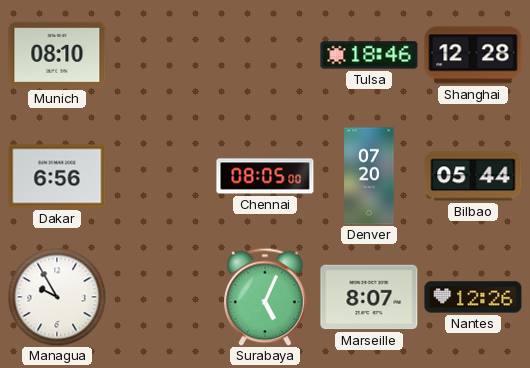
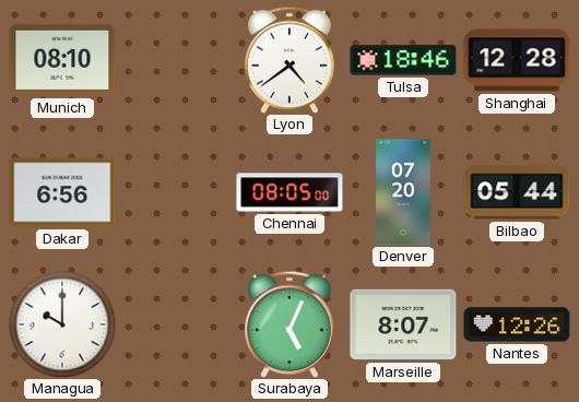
Lyon: none -> 4:39
Managua: 9:55 -> 10:00
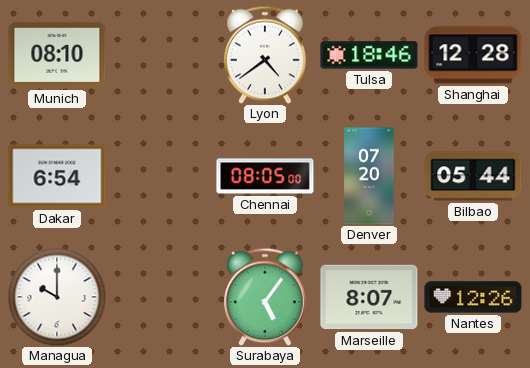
Dakar: 6:56 -> 6:54
Surabaya: 5:04 -> 5:06
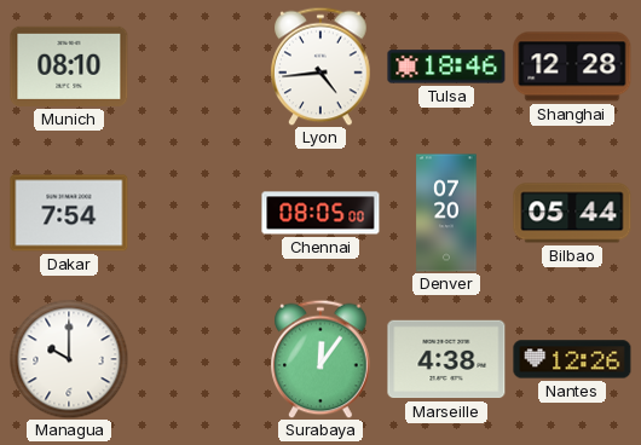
Lyon: 4:39 -> 4:44
Dakar: 6:54 -> 7:54
Surabaya: 5:06 -> 12:06
Marseille: 8:07 -> 4:38
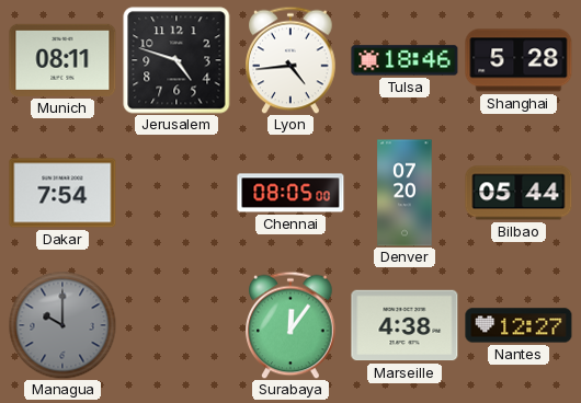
Munich: 08:10 -> 08:11
Jerusalem: none -> 4:48
Shanghai: 12:28 -> 5:28
Managua dial: white -> grey
Nantes: 12:26 -> 12:27
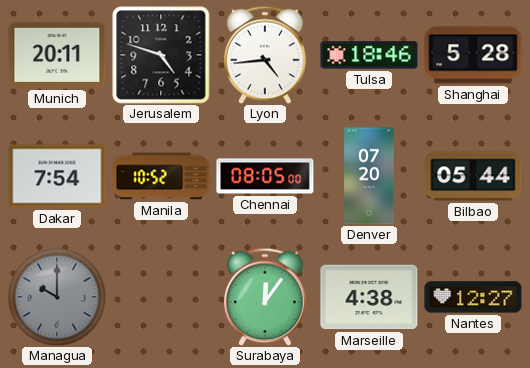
Munich: 08:11 -> 20:11
Manila: none -> 10:52
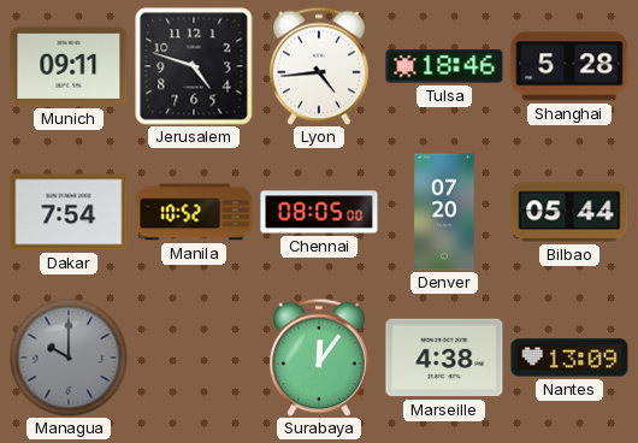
Munich: 20:11 -> 09:11
Nantes: 12:27 -> 13:09
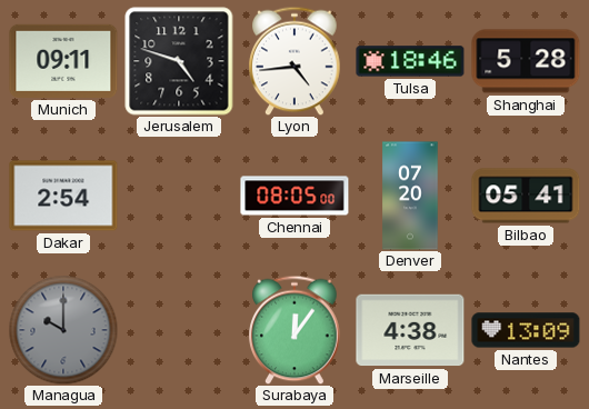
Dakar: 7:54 -> 2:54
Manila: 10:52 -> none
Bilbao: 05:44 -> 05:41
